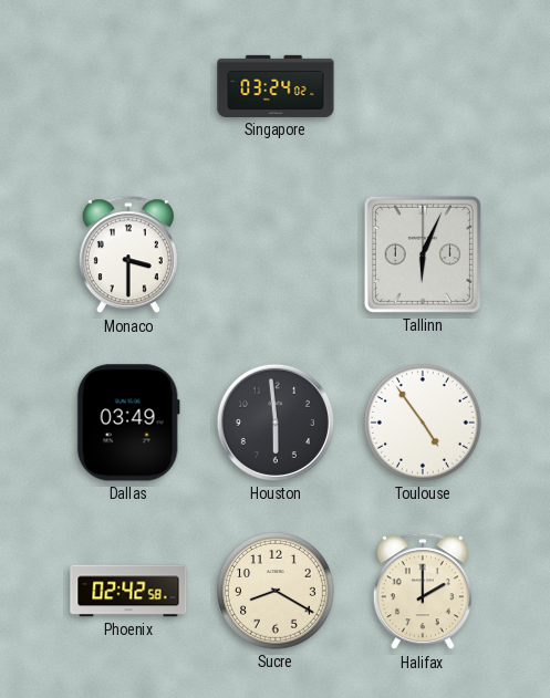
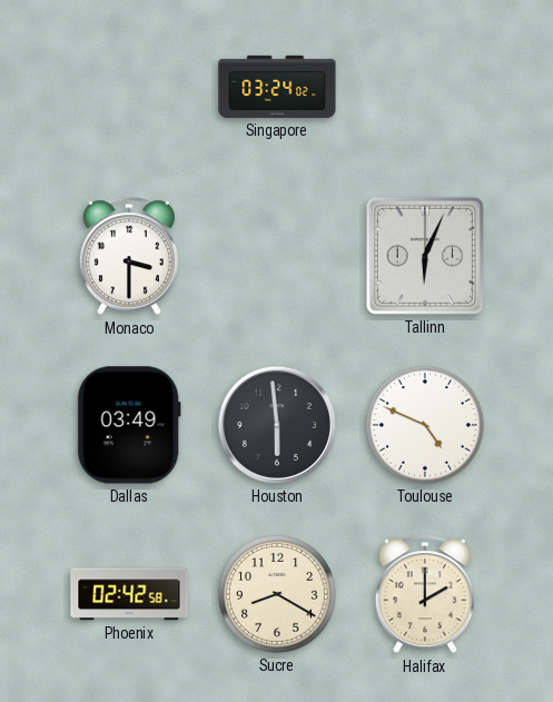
Toulouse: 4:54 -> 4:49
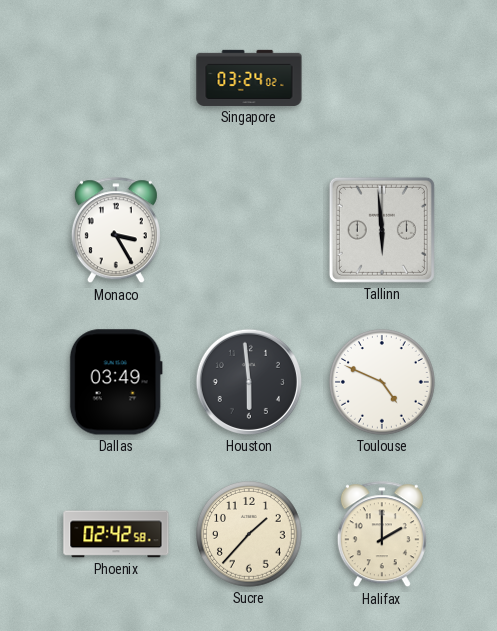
Monaco: 3:30 -> 3:25
Tallinn: 6:04 -> 5:59
Sucre: 8:20 -> 1:37
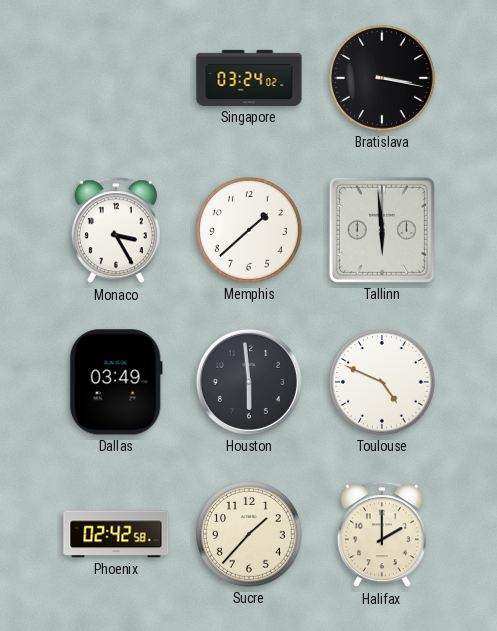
Bratislava: none -> 3:17
Memphis: none -> 1:38
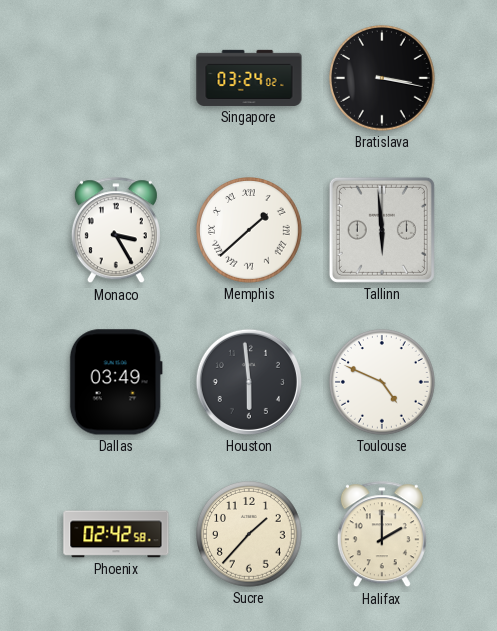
Memphis numerals: Arabic -> Roman
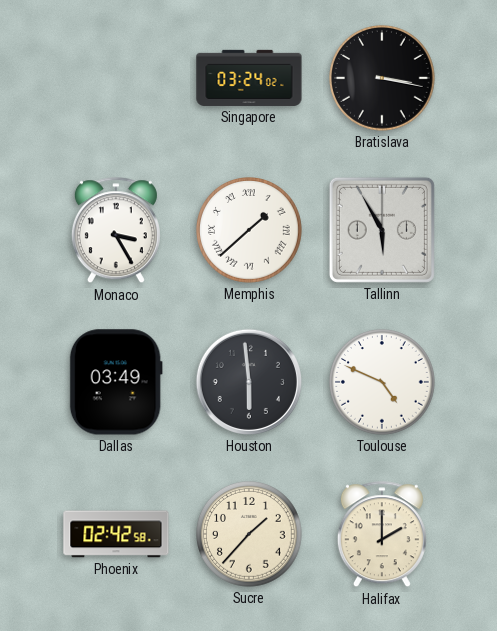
Tallinn: 5:59 -> 5:55
